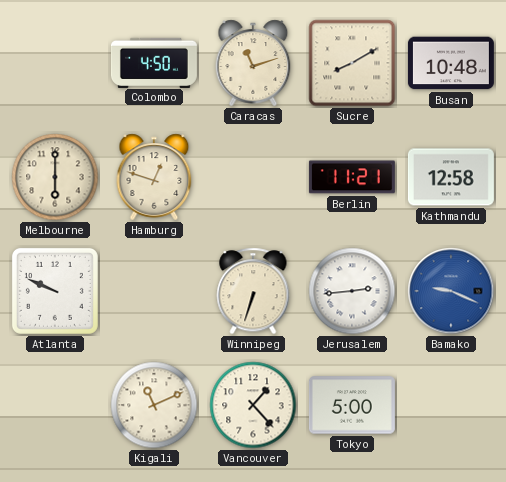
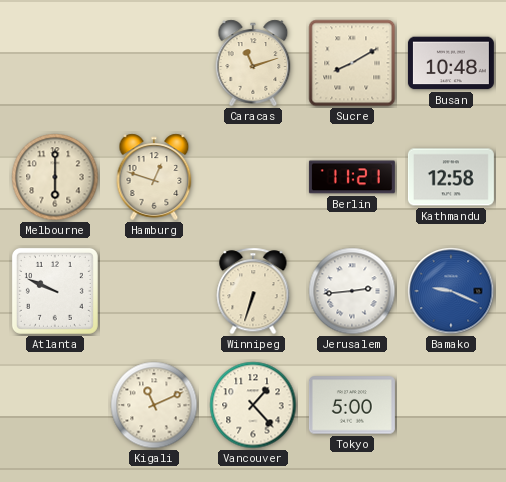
Colombo: 4:50 -> none
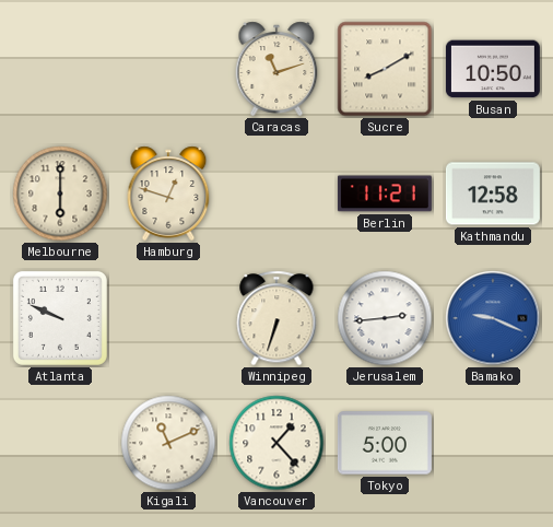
Busan: 10:48 -> 10:50
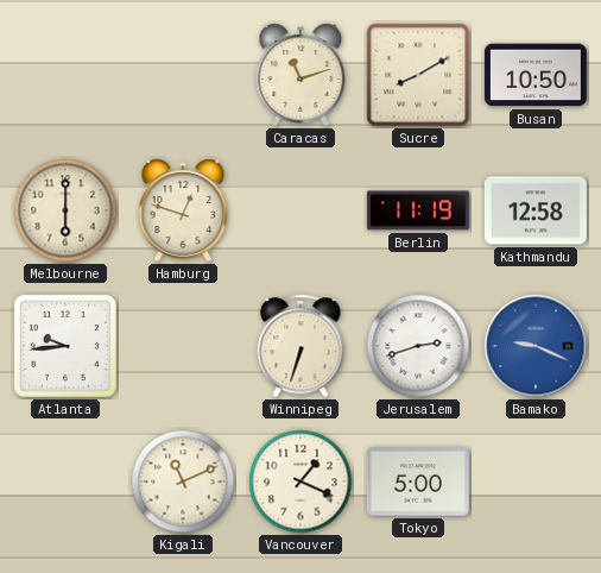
Berlin: 11:21 -> 11:19
Atlanta: 9:49 -> 9:44
Jerusalem: 2:44 -> 2:42
Vancouver: 1:23 -> 1:19
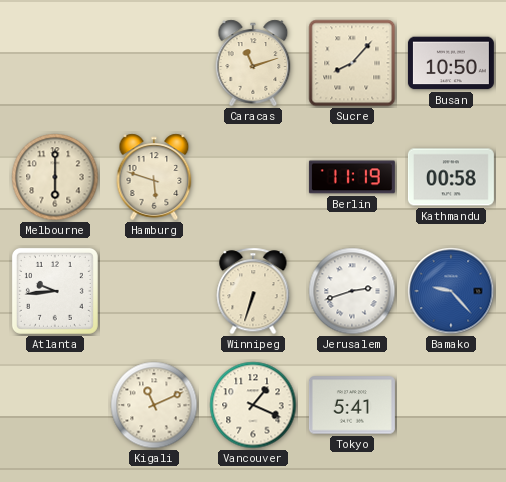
Sucre: 8:10 -> 8:07
Hamburg: 12:48 -> 5:48
Kathmandu: 12:58 -> 00:58
Bamako: 9:19 -> 9:23
Tokyo: 5:00 -> 5:41
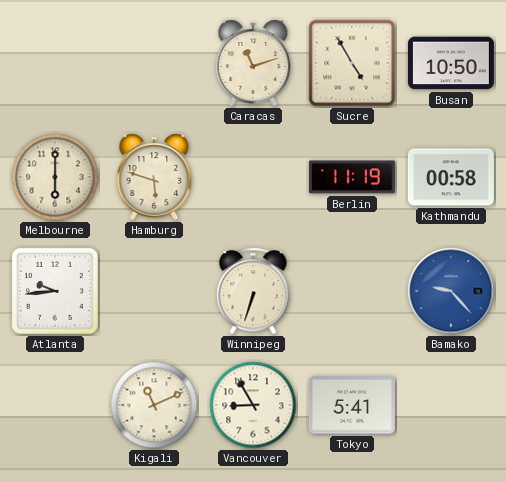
Sucre: 8:07 -> 4:55
Jerusalem: 2:42 -> none
Vancouver: 1:19 -> 8:55
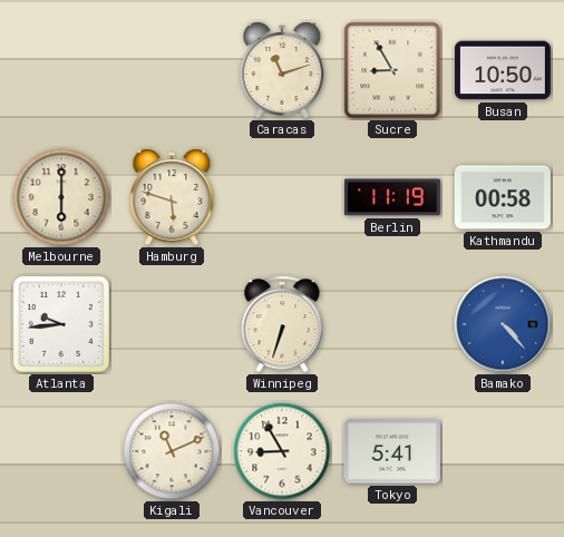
Sucre: 4:55 -> 8:55
Bamako: 9:23 -> 4:23
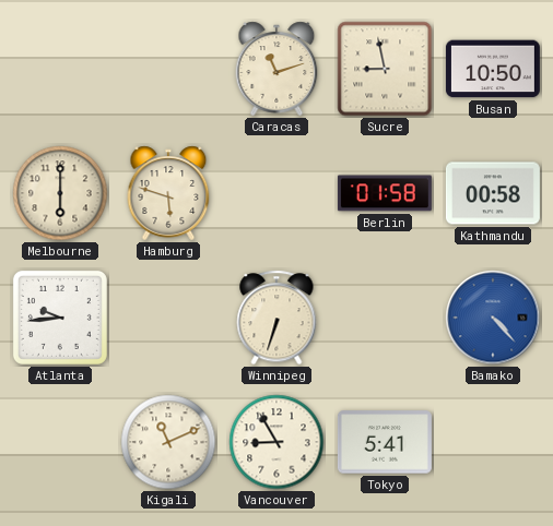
Sucre: 8:55 -> 8:58
Berlin: 11:19 -> 01:58
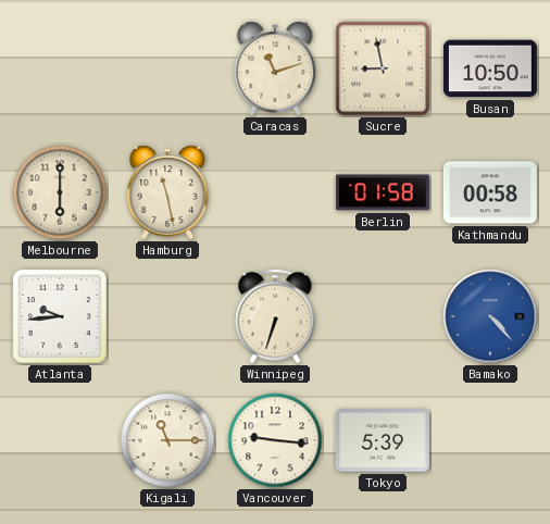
Hamburg: 5:48 -> 11:28
Kigali: 11:11 -> 11:15
Vancouver: 8:55 -> 9:16
Tokyo: 5:41 -> 5:39
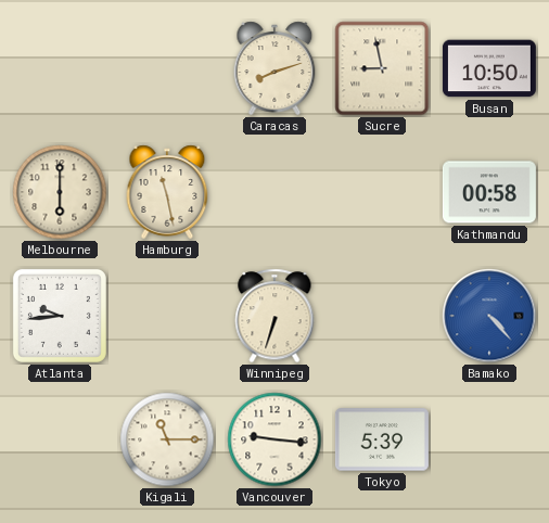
Caracas: 11:12 -> 8:12
Berlin: 01:58 -> none
